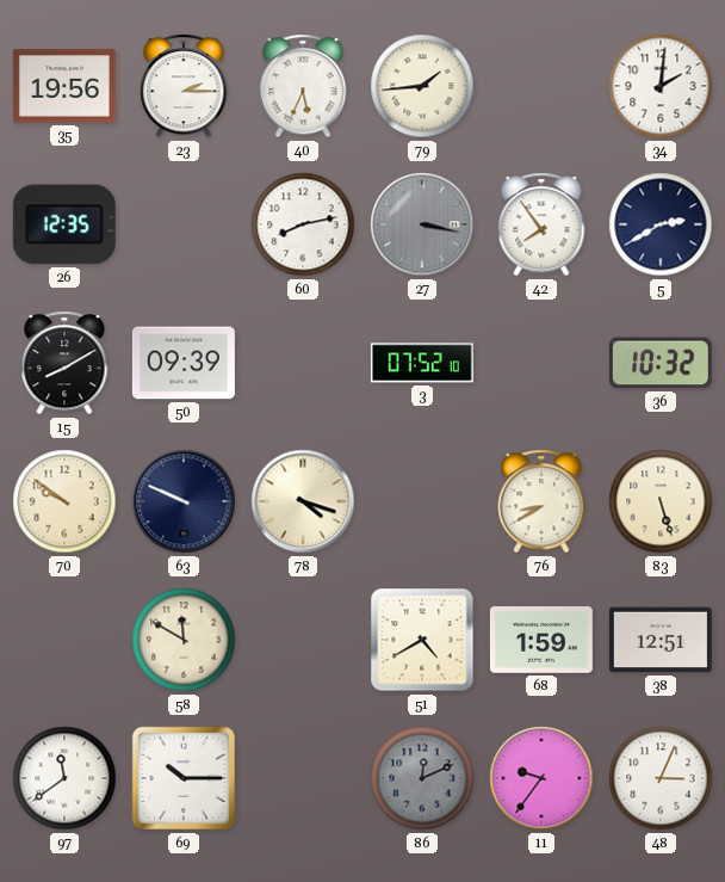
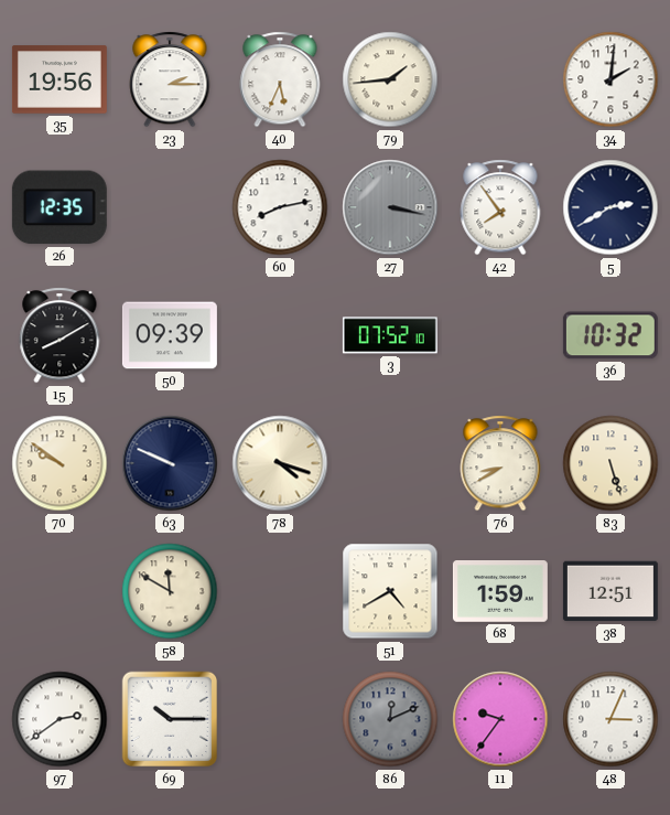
97: 11:39 -> 2:39
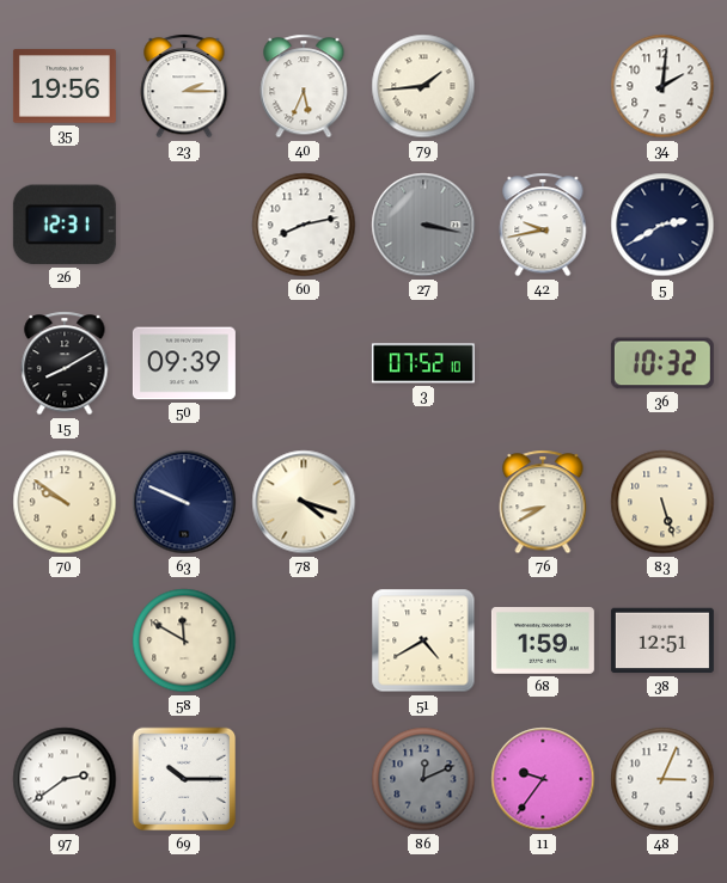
26: 12:35 -> 12:31
42: 7:54 -> 9:43
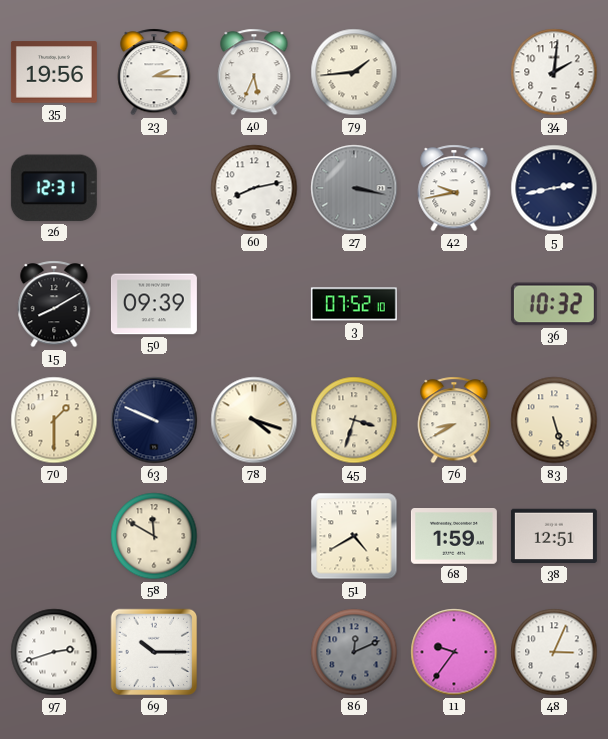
5: 2:40 -> 2:43
70: 9:51 -> 1:30
45: none -> 3:33
97: 2:39 -> 2:42
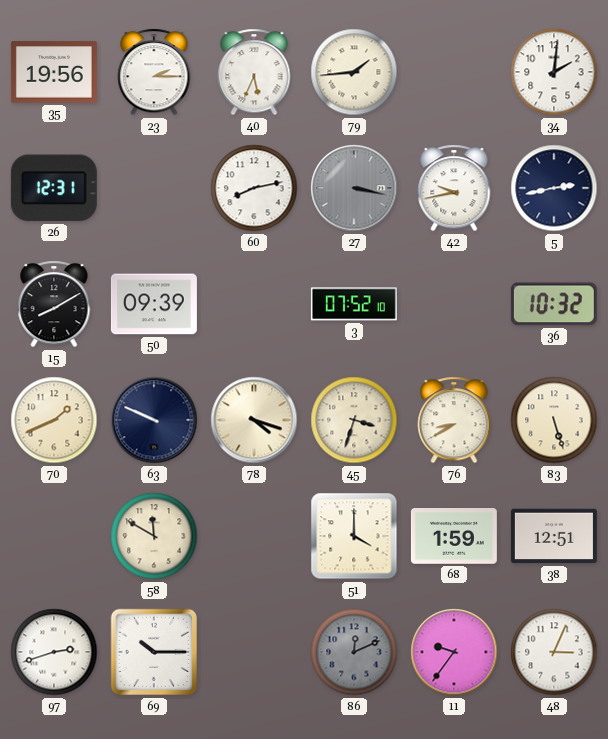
70: 1:30 -> 1:41
51: 4:40 -> 4:00
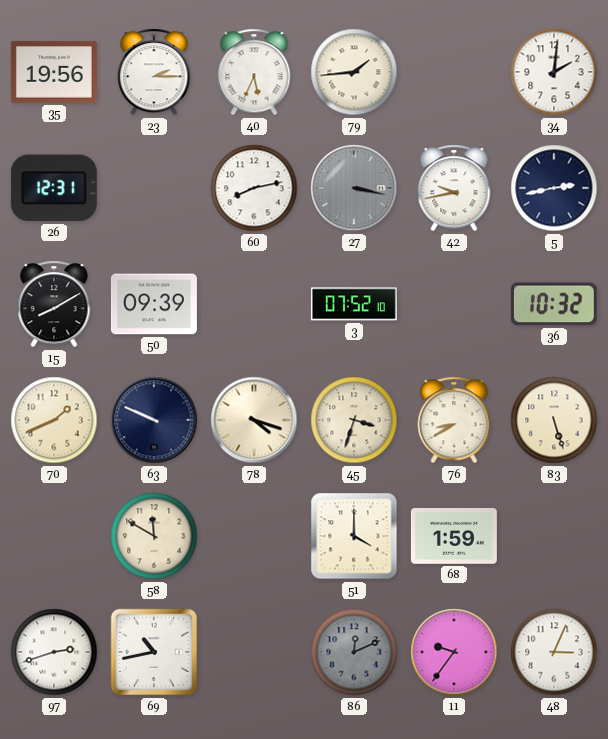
38: 12:51 -> none
69: 10:15 -> 10:43
